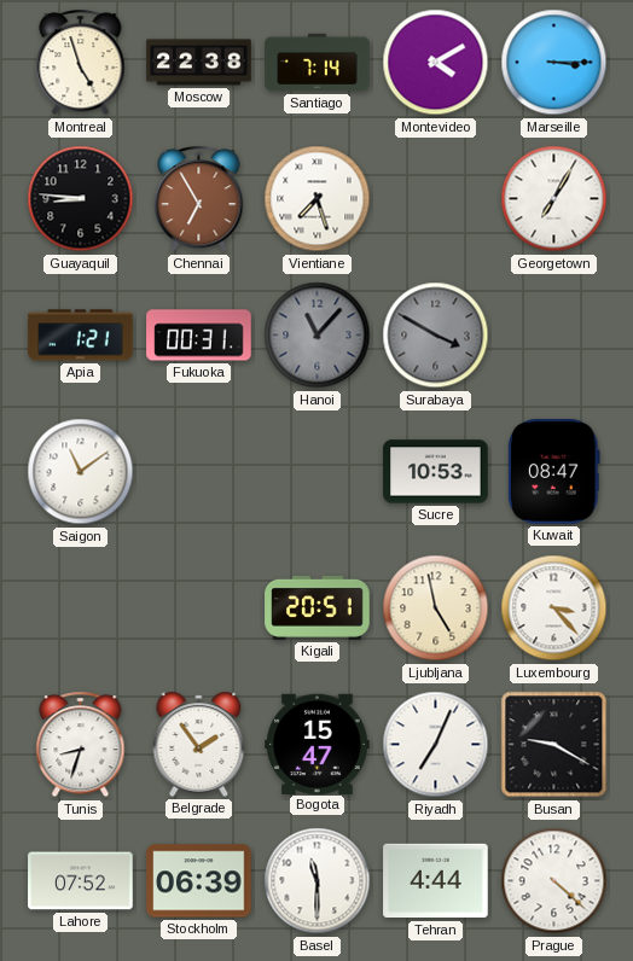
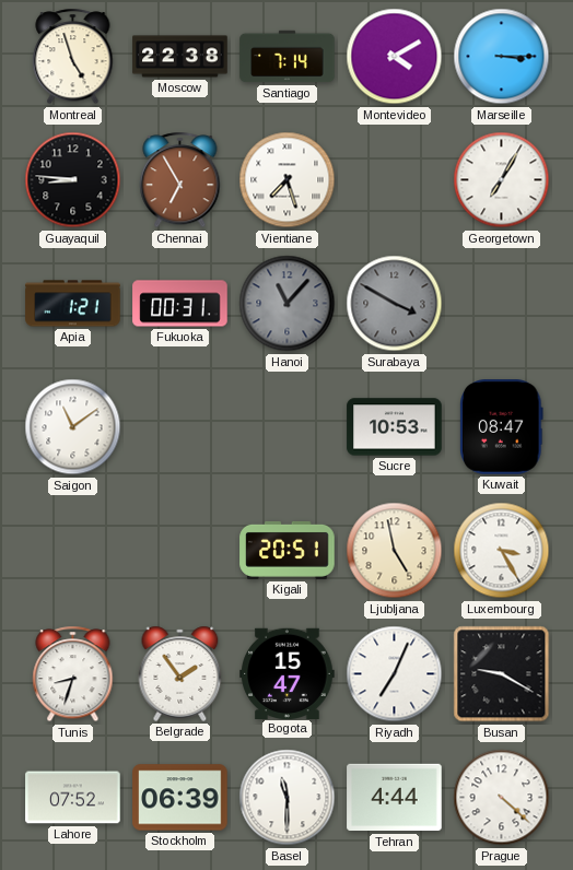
Luxembourg: 3:23 -> 3:25
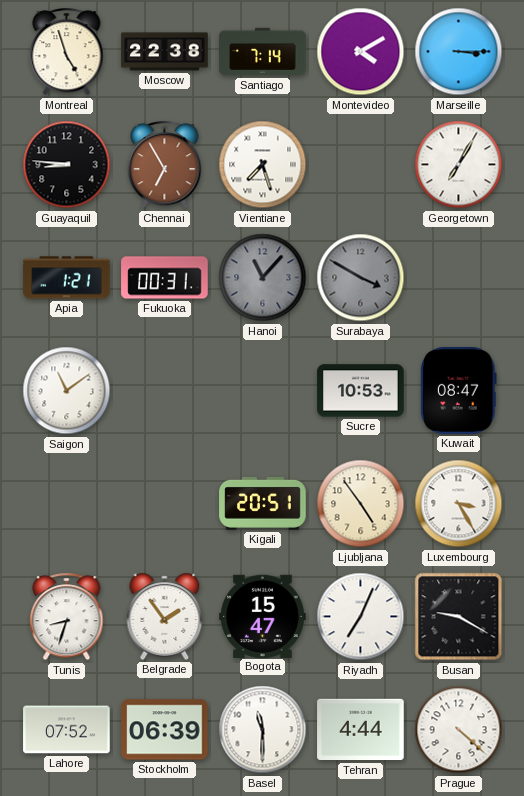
Ljubljana: 4:58 -> 4:54
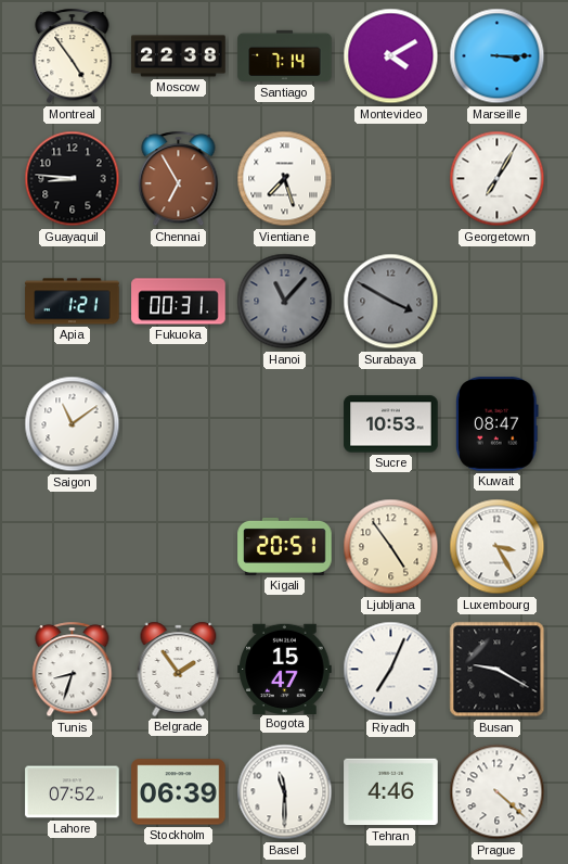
Montreal: 4:57 -> 4:54
Tehran: 4:44 -> 4:46
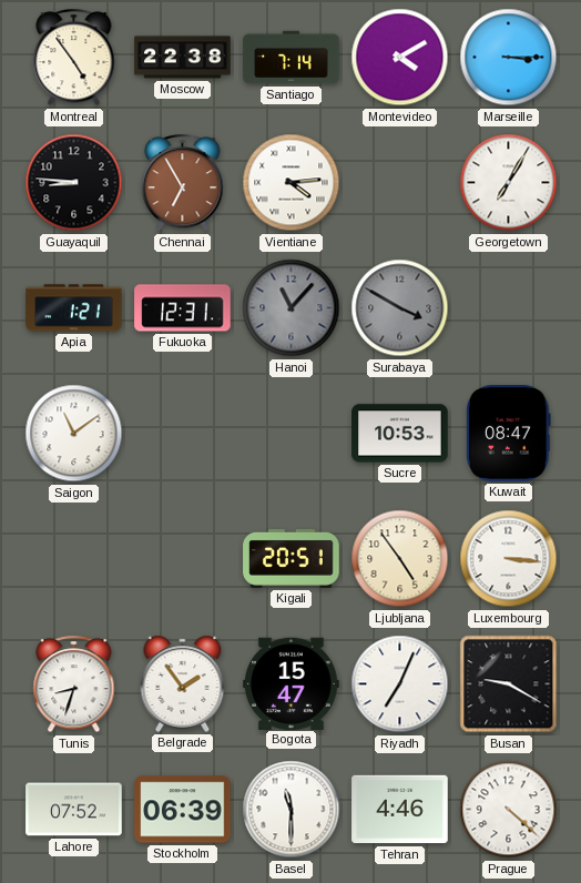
Vientiane: 7:27 -> 4:14
Fukuoka: 00:31 -> 12:31
Luxembourg: 3:25 -> 3:16
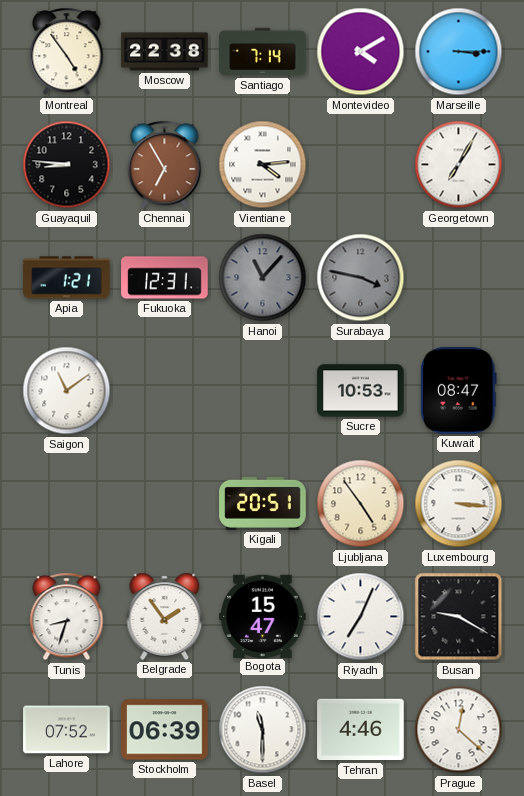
Surabaya: 3:50 -> 3:47
Prague: 4:22 -> 12:22
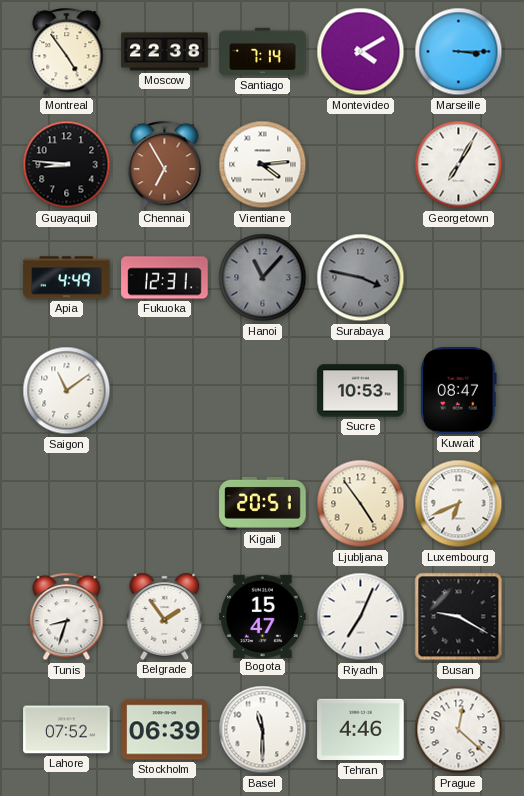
Apia: 1:21 -> 4:49
Luxembourg: 3:16 -> 6:41
